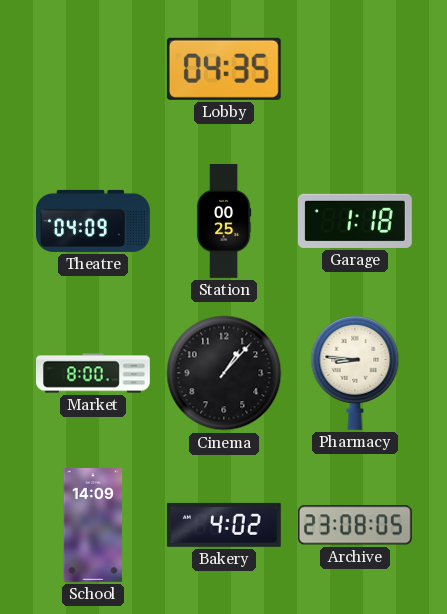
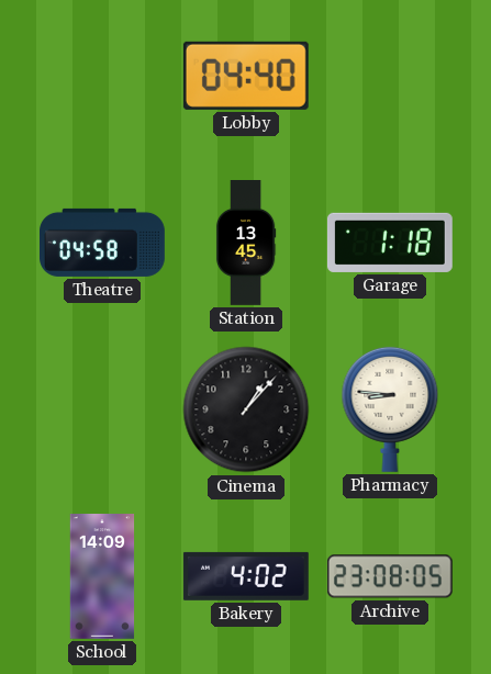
Lobby: 04:35 -> 04:40
Theatre: 04:09 -> 04:58
Station: 00:25 -> 13:45
Market: 8:00 -> none
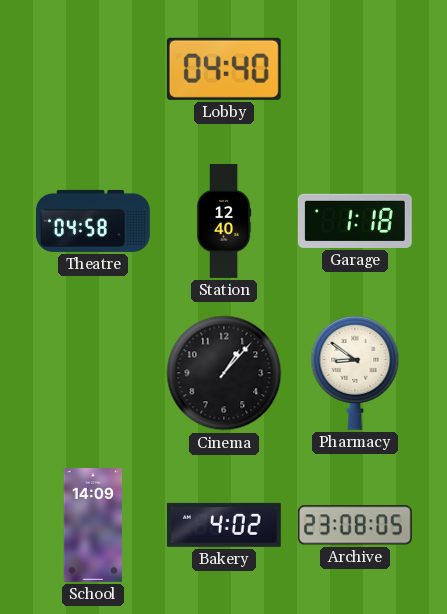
Station: 13:45 -> 12:40
Pharmacy: 8:46 -> 8:51
